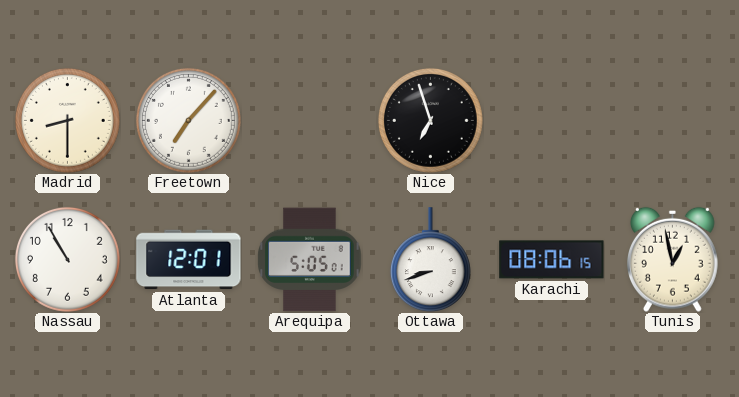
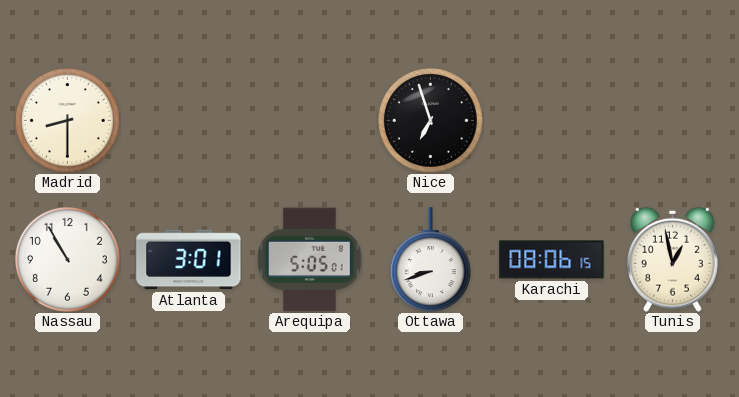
Freetown: 7:07 -> none
Atlanta: 12:01 -> 3:01
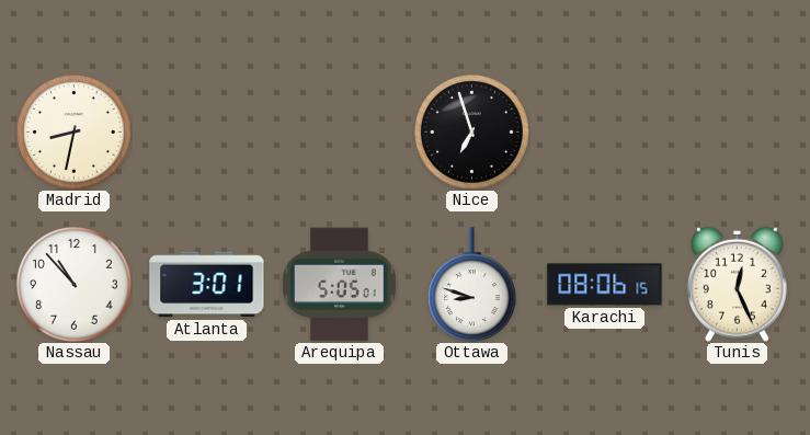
Madrid: 8:30 -> 8:32
Nassau: 10:55 -> 10:53
Ottawa: 8:42 -> 8:48
Tunis: 12:58 -> 12:26
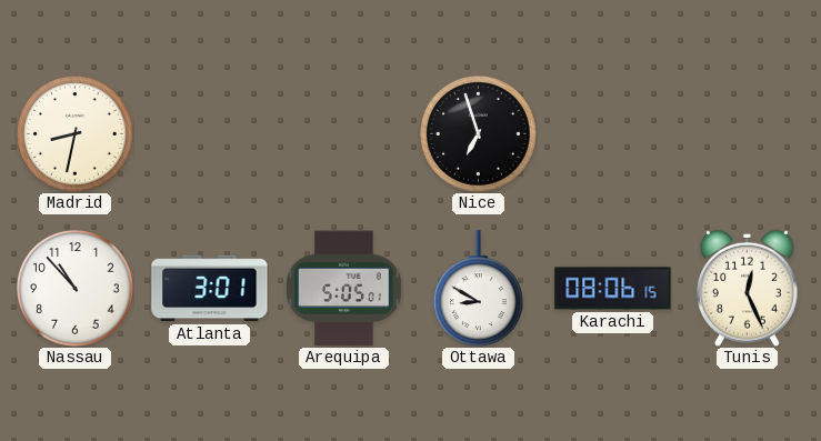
Ottawa: 8:48 -> 8:50
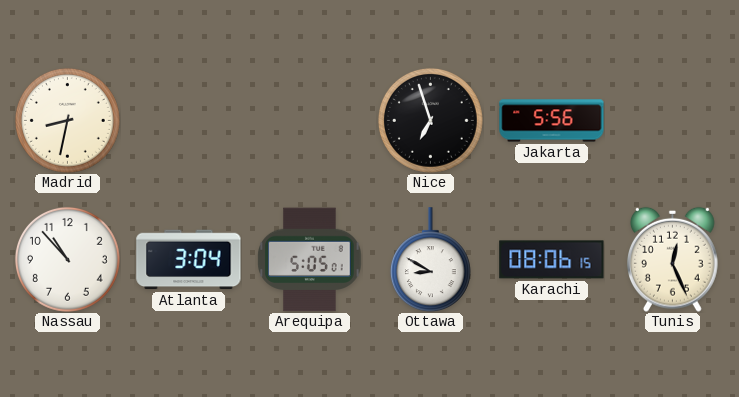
Jakarta: none -> 5:56
Atlanta: 3:01 -> 3:04
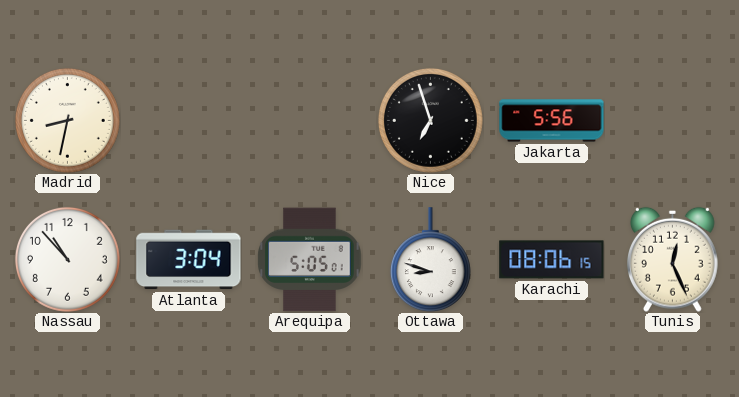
Ottawa: 8:50 -> 8:48
